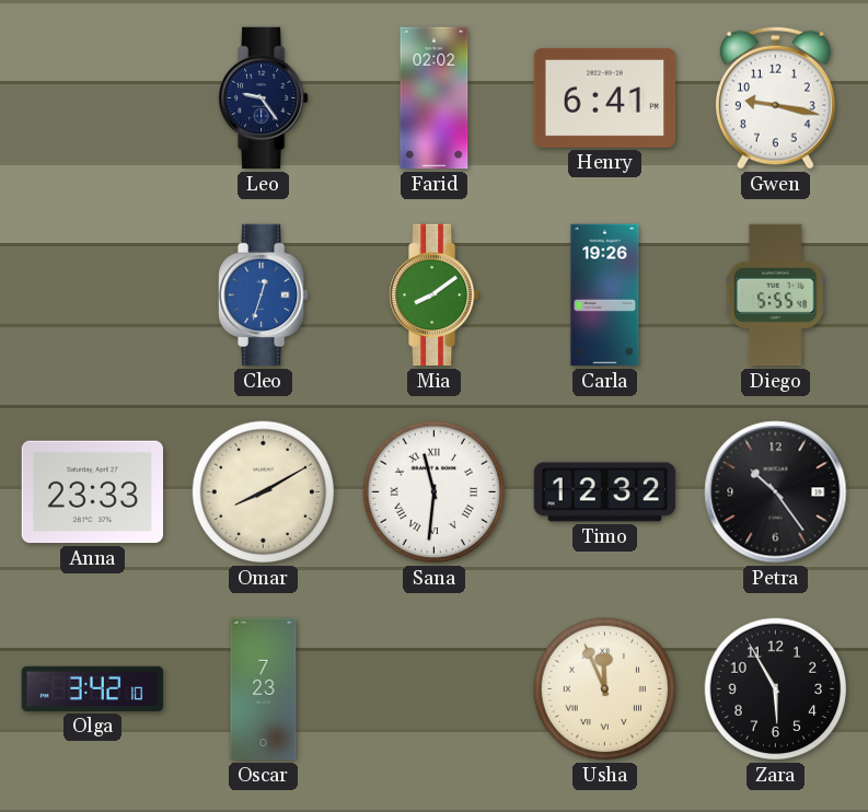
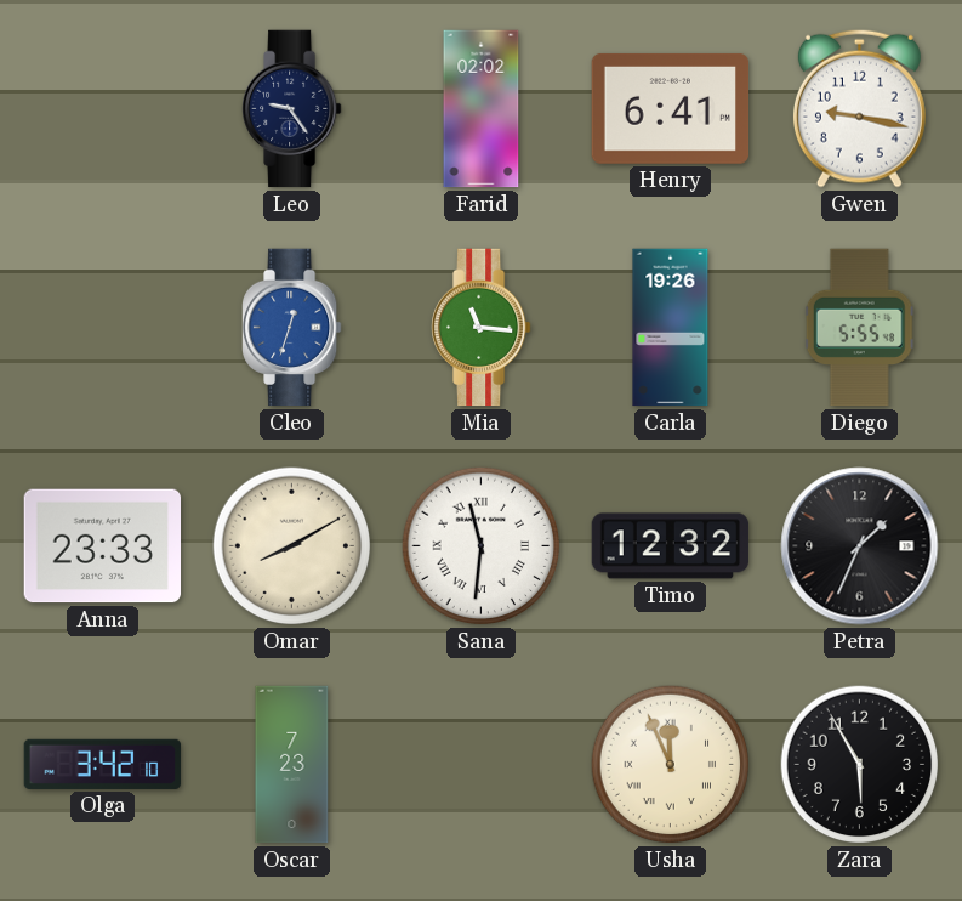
Mia: 8:09 -> 11:16
Petra: 10:24 -> 1:34
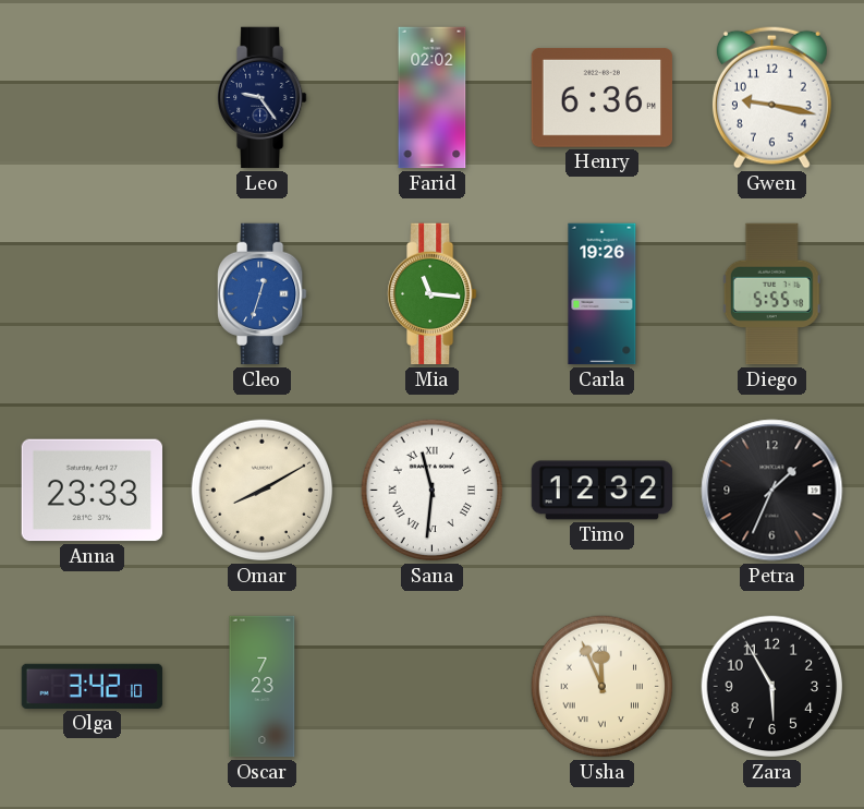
Henry: 6:41 -> 6:36
